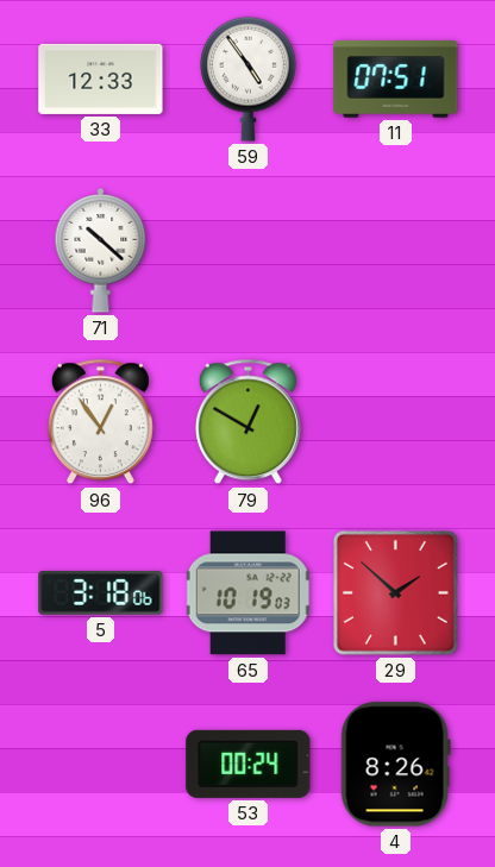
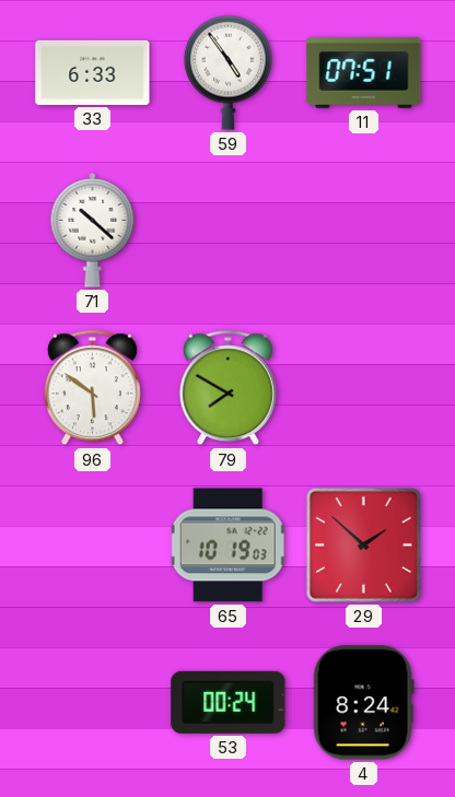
33: 12:33 -> 6:33
96: 12:54 -> 5:51
79: 12:50 -> 7:50
5: 3:18 -> none
4: 8:26 -> 8:24
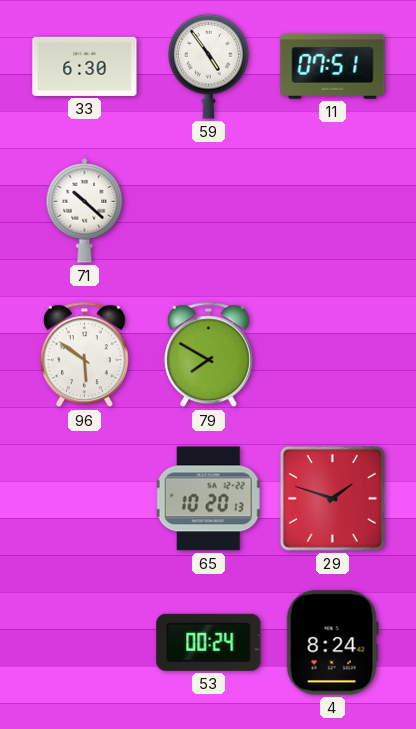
33: 6:33 -> 6:30
65: 10:19 -> 10:20
29: 1:52 -> 1:48
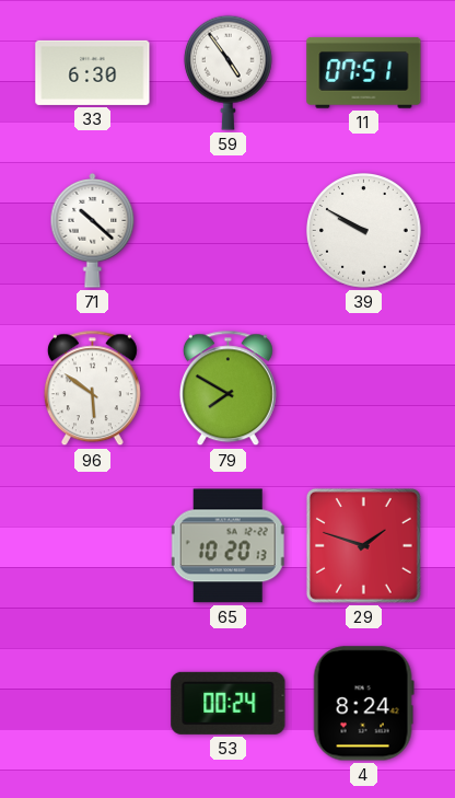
39: none -> 9:50
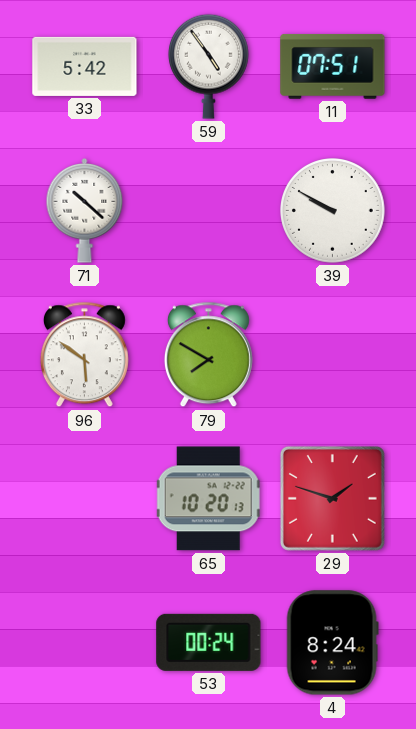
33: 6:30 -> 5:42
